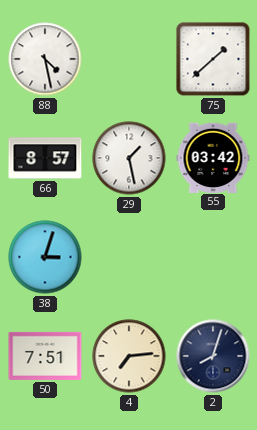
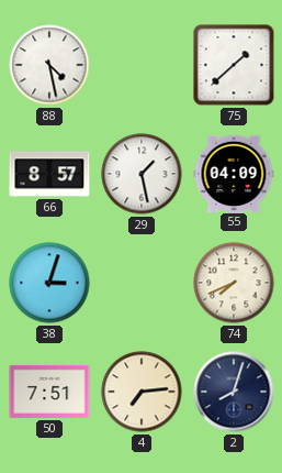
55: 03:42 -> 04:09
74: none -> 7:41
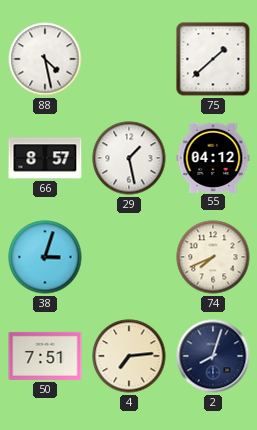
55: 04:09 -> 04:12
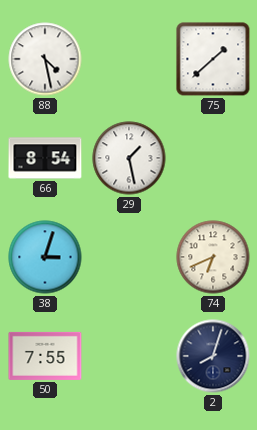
66: 8:57 -> 8:54
55: 04:12 -> none
74: 7:41 -> 6:41
50: 7:51 -> 7:55
4: 7:14 -> none
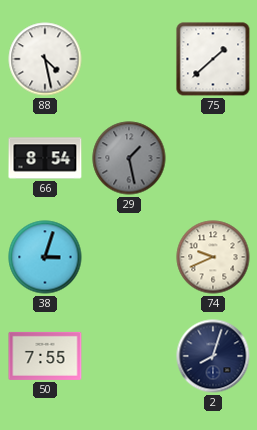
29 dial: white -> grey
74: 6:41 -> 9:41
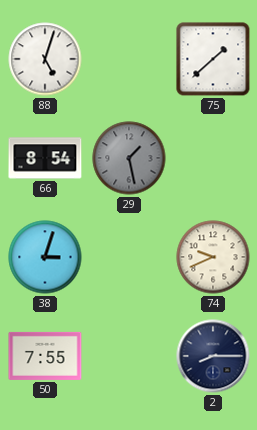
88: 4:28 -> 5:03
2: 8:03 -> 8:15
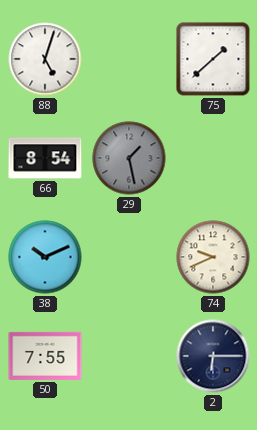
38: 3:03 -> 10:11
2: 8:15 -> 6:15
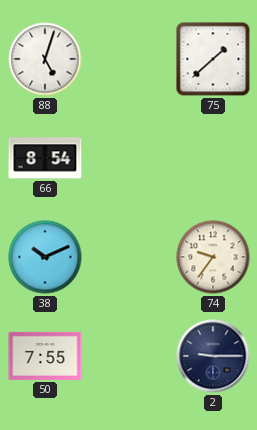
29: 1:28 -> none
74: 9:41 -> 9:36
2: 6:15 -> 9:15
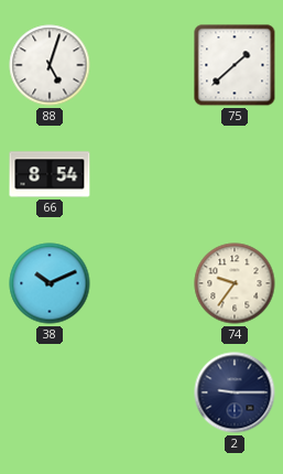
50: 7:55 -> none
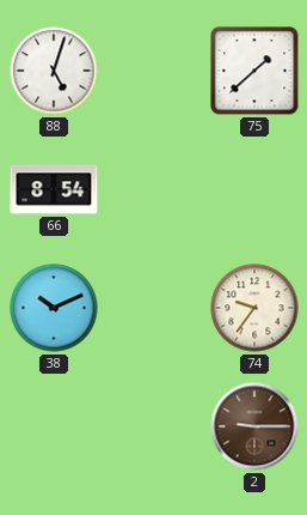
2 dial: navy -> brown
